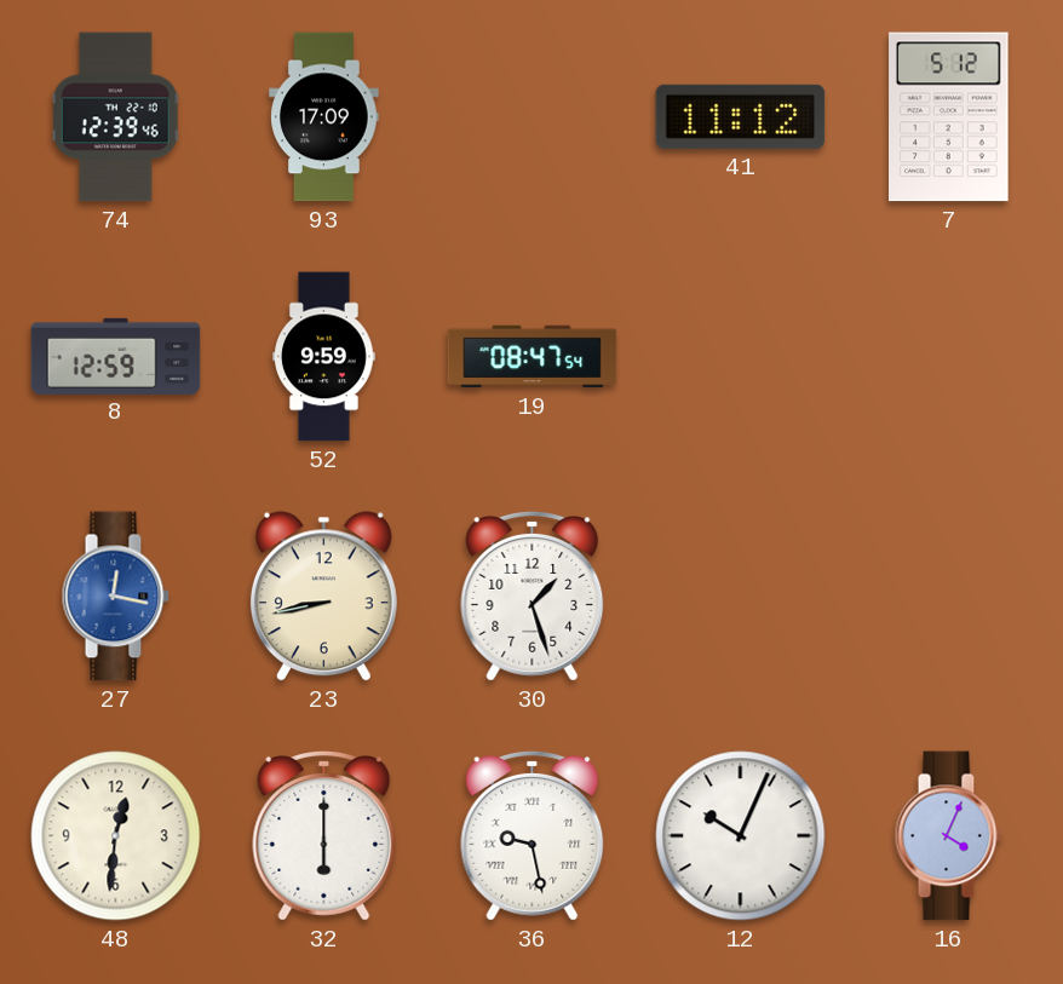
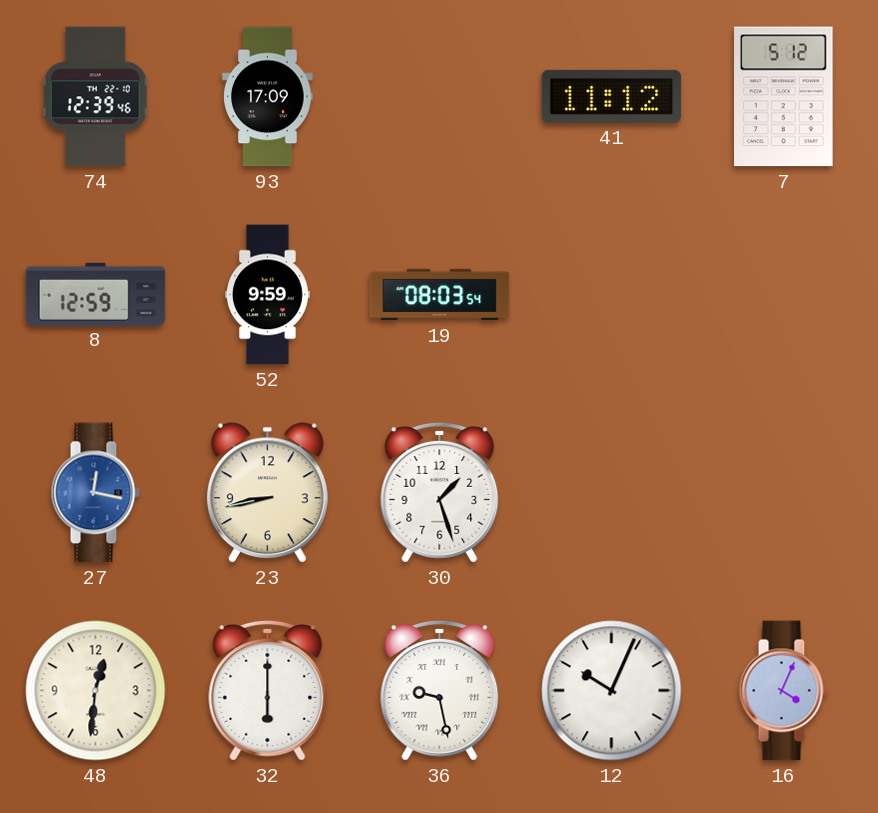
19: 08:47 -> 08:03
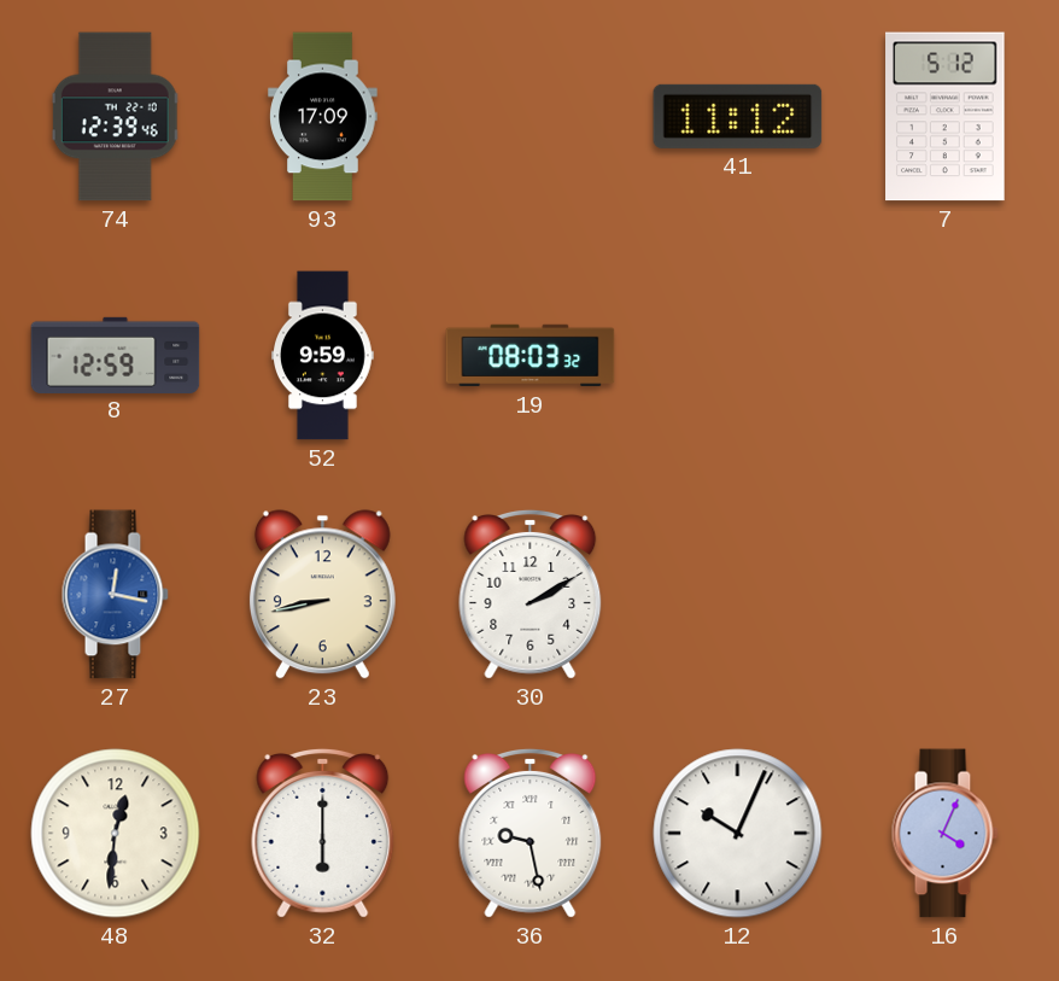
19: 08:03:54 -> 08:03:32
30: 1:27 -> 2:10
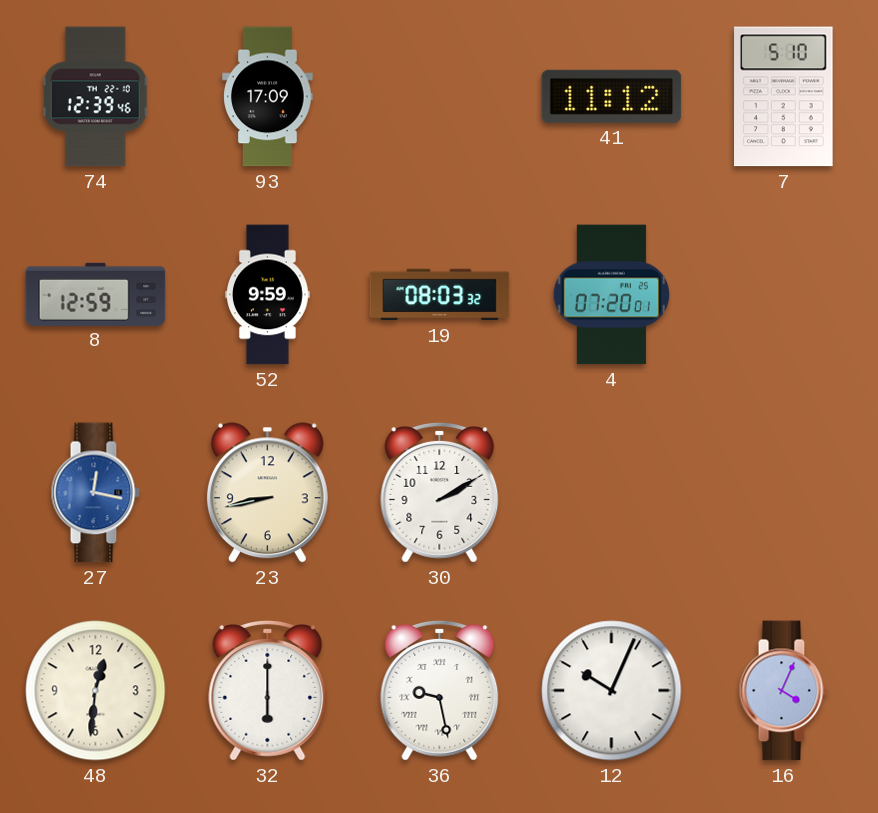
7: 5:12 -> 5:10
4: none -> 07:20
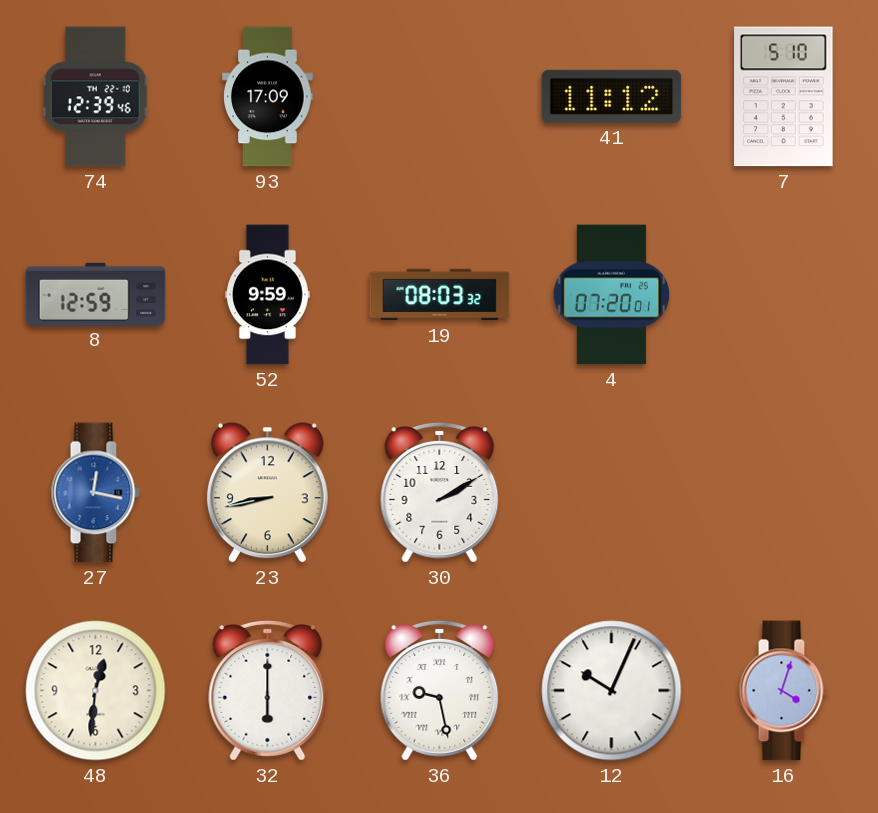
16: 4:04 -> 4:03
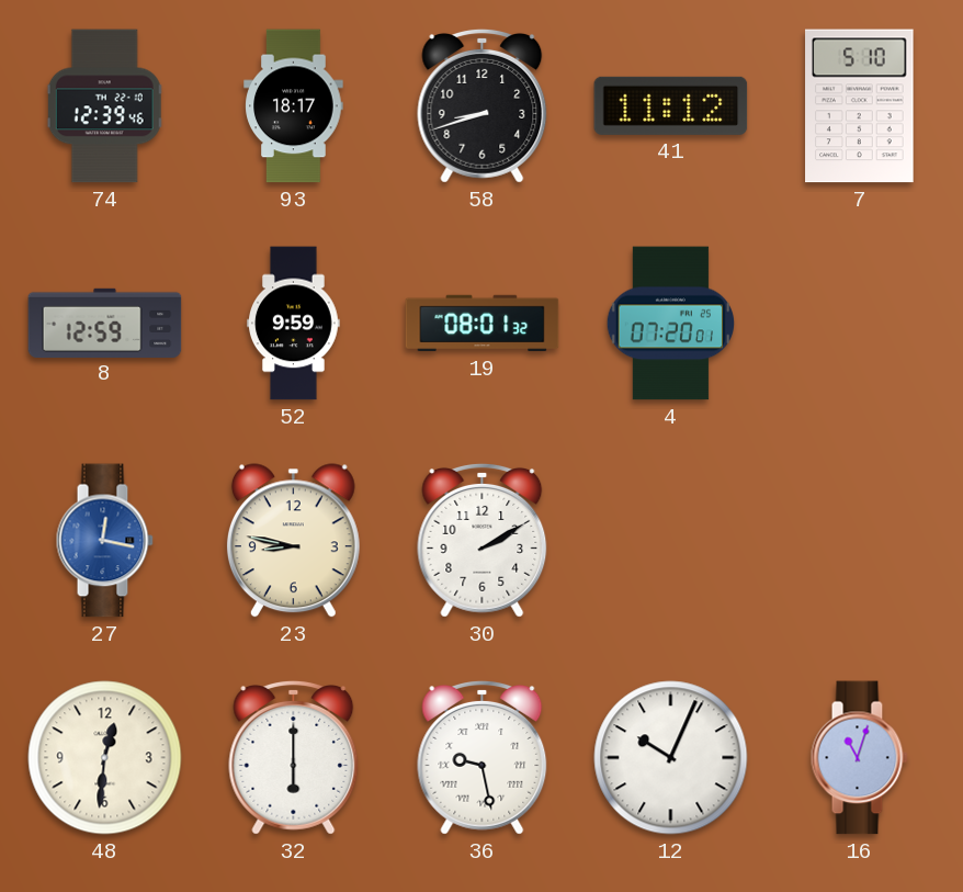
93: 17:09 -> 18:17
58: none -> 8:42
19: 08:03 -> 08:01
23: 8:43 -> 8:47
16: 4:03 -> 11:03
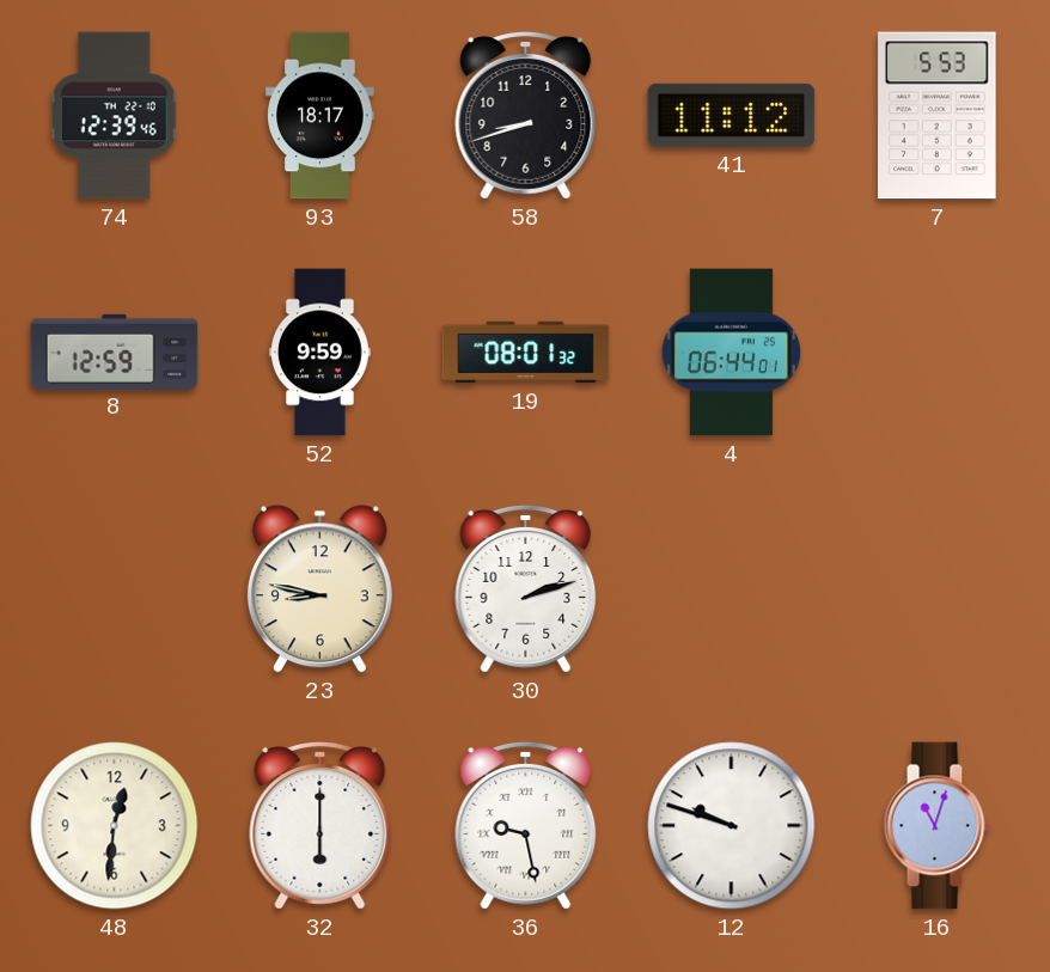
7: 5:10 -> 5:53
4: 07:20 -> 06:44
27: 12:17 -> none
30: 2:10 -> 2:12
12: 10:04 -> 9:48
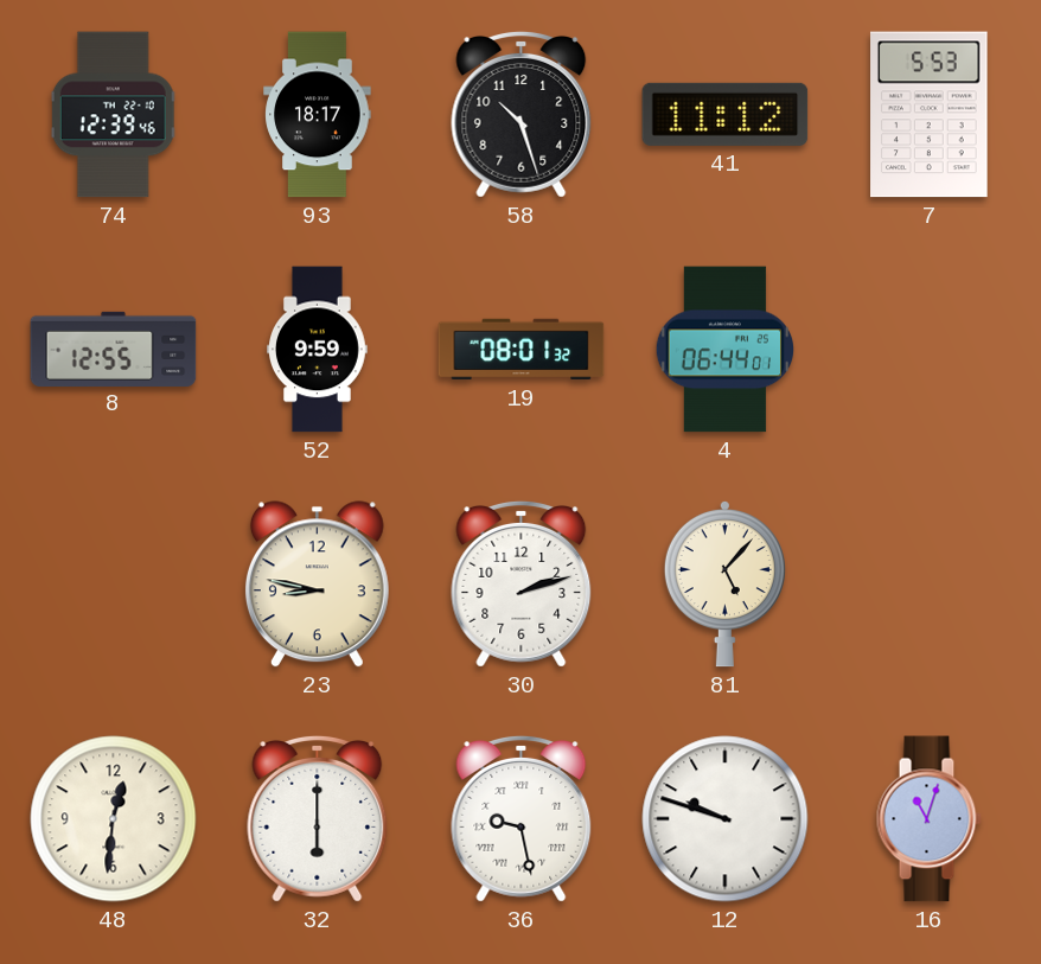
58: 8:42 -> 10:27
8: 12:59 -> 12:55
81: none -> 5:07
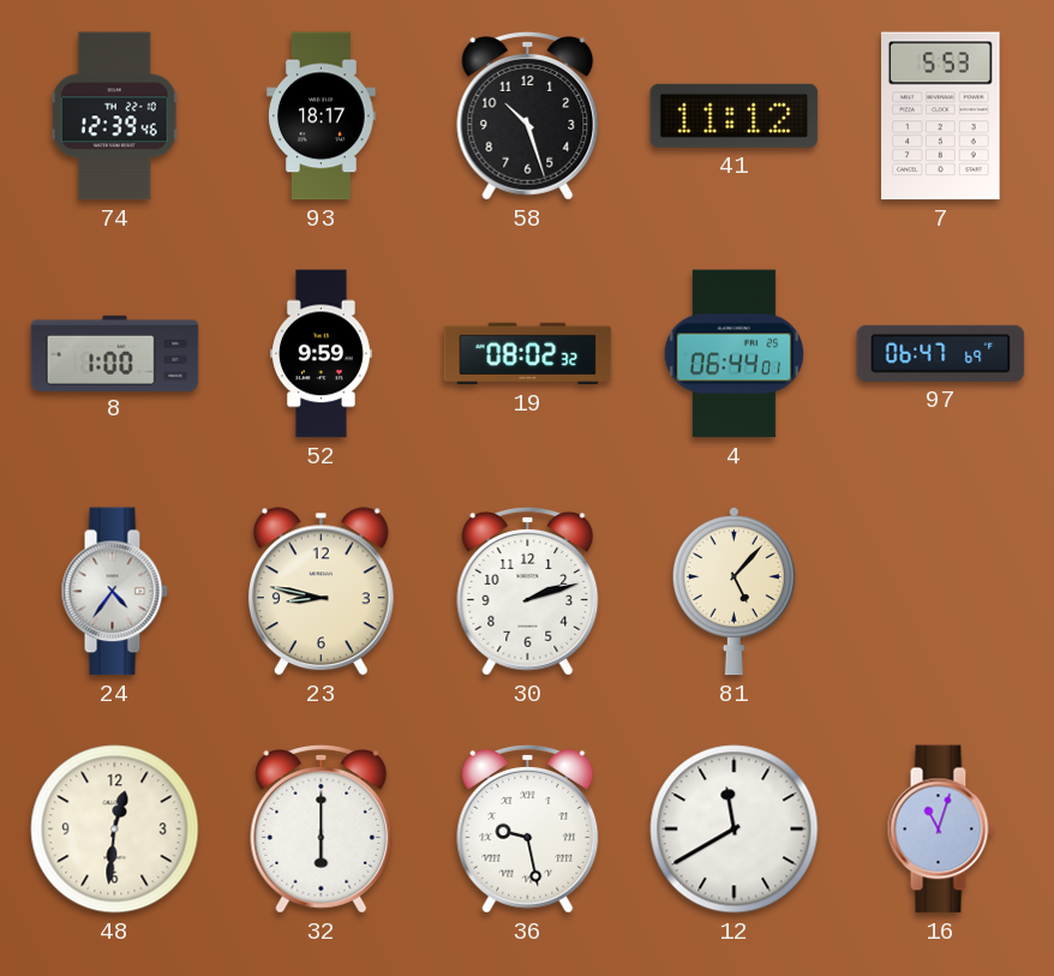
8: 12:55 -> 1:00
19: 08:01 -> 08:02
97: none -> 06:47
24: none -> 4:36
12: 9:48 -> 11:40
